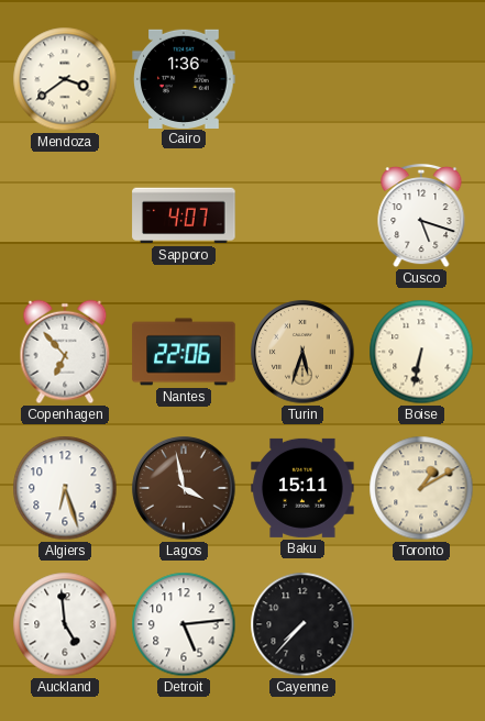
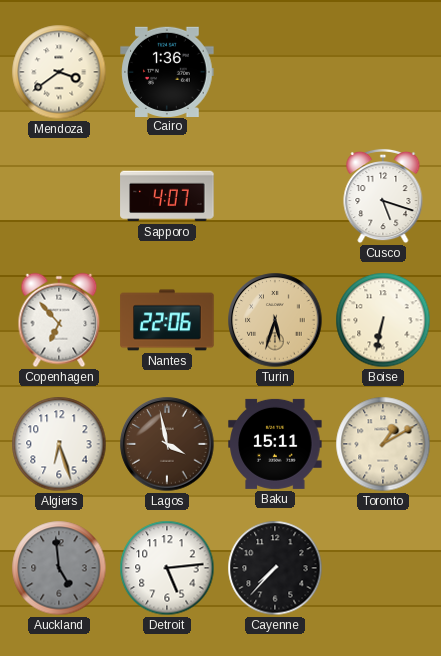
Auckland dial: white -> grey
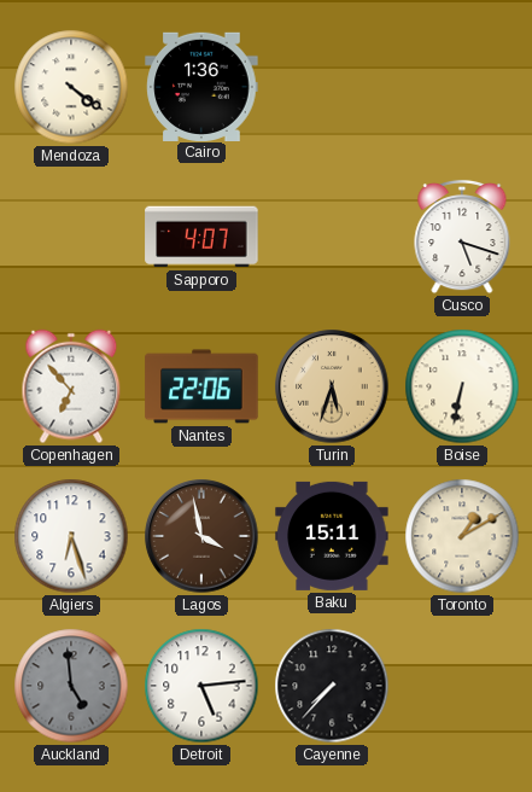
Mendoza: 3:39 -> 4:21
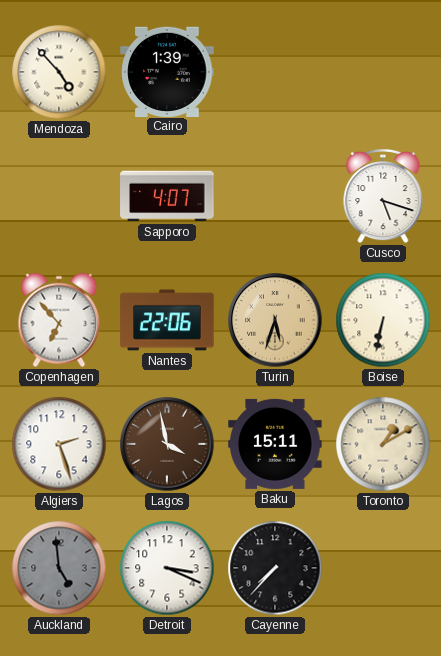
Mendoza: 4:21 -> 4:53
Cairo: 1:36 -> 1:39
Algiers: 6:27 -> 2:27
Detroit: 5:14 -> 3:19
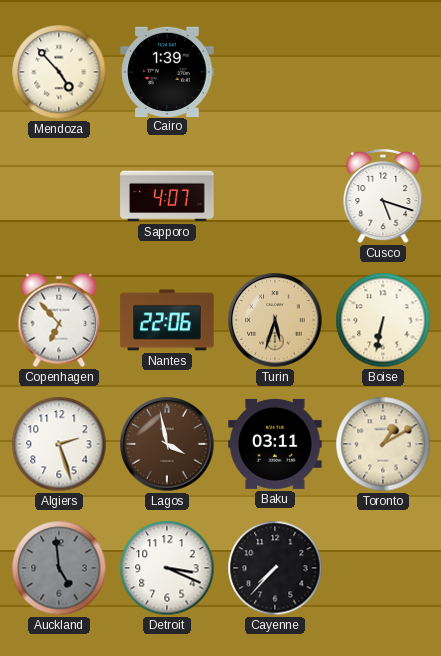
Baku: 15:11 -> 03:11
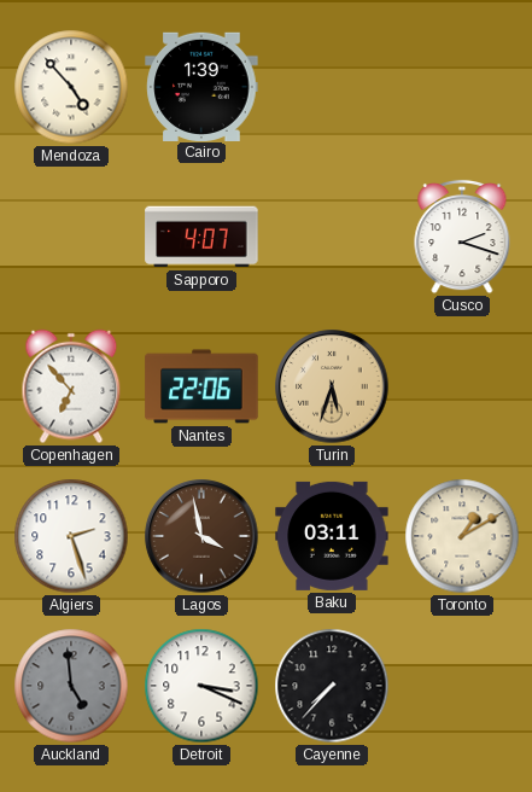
Cusco: 5:18 -> 2:18
Boise: 6:32 -> none
